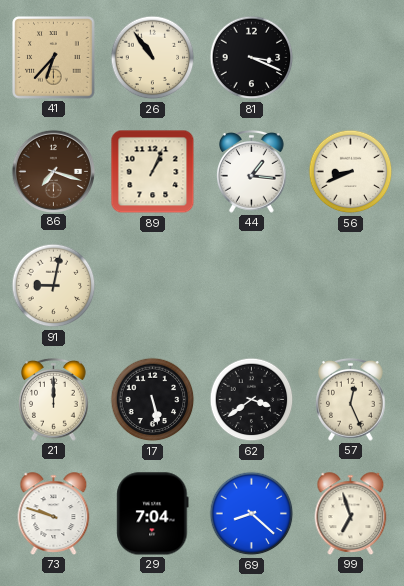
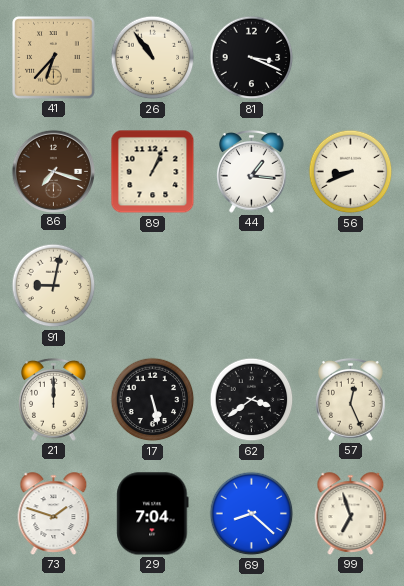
73: 9:48 -> 1:48
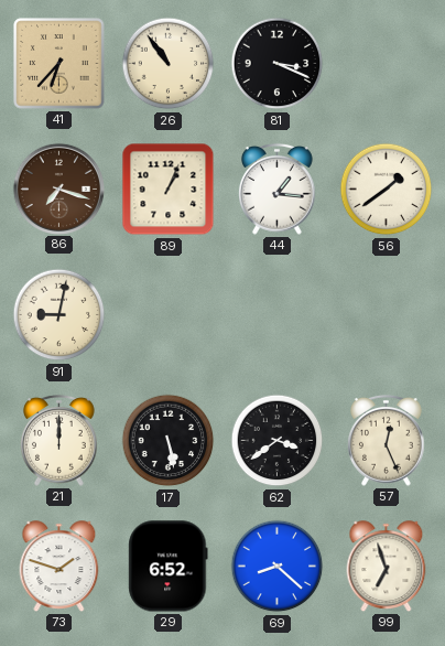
56: 8:41 -> 1:39
29: 7:04 -> 6:52
